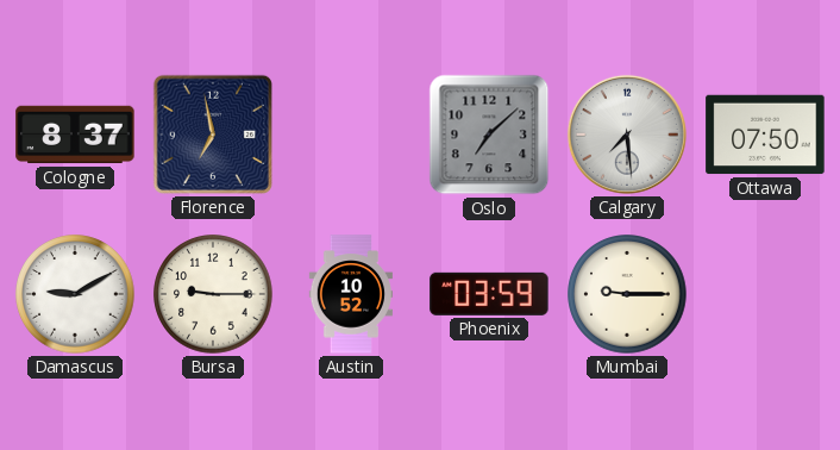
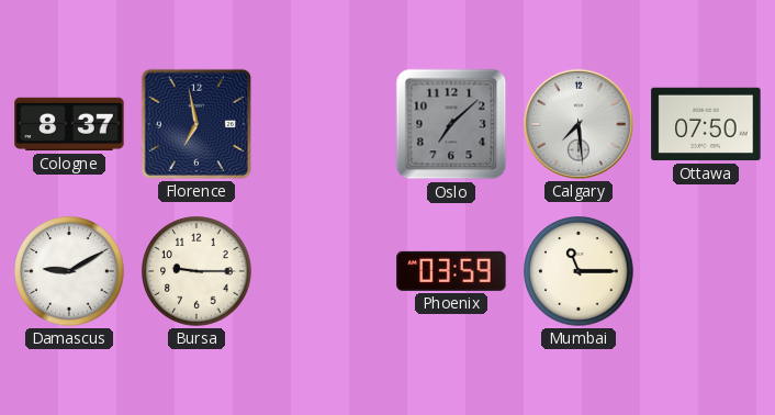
Austin: 10:52 -> none
Mumbai: 9:15 -> 11:15
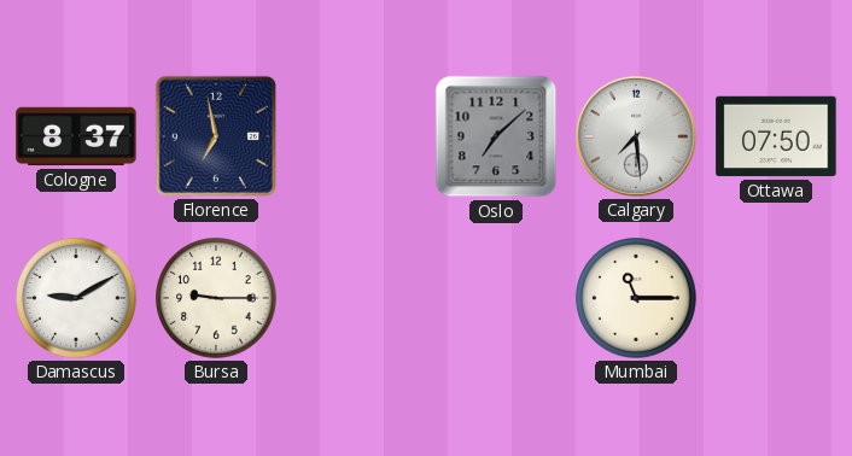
Phoenix: 03:59 -> none
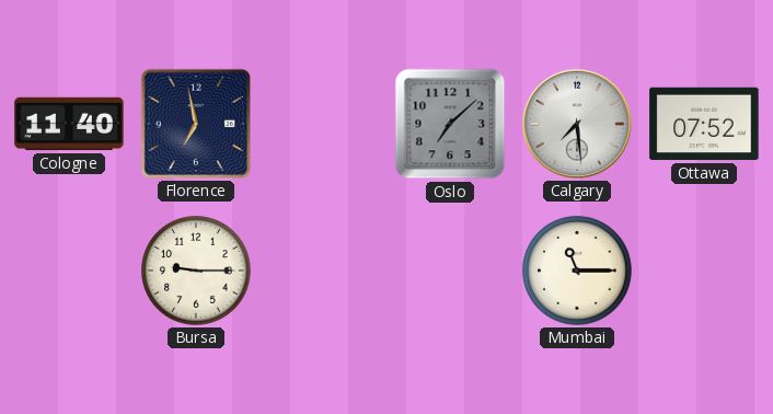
Cologne: 8:37 -> 11:40
Ottawa: 07:50 -> 07:52
Damascus: 9:10 -> none
